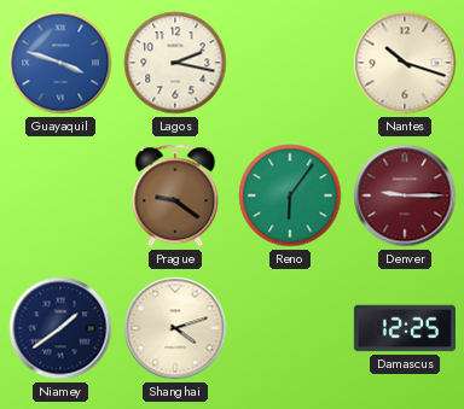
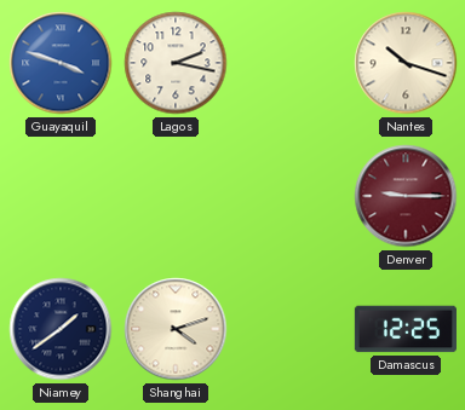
Prague: 9:21 -> none
Reno: 6:06 -> none
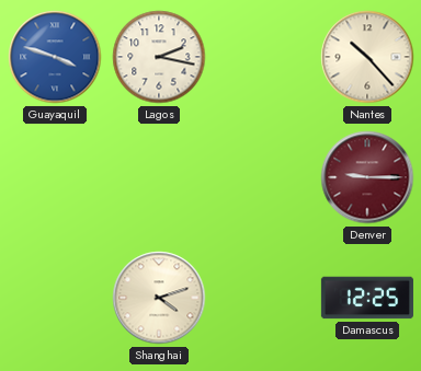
Nantes: 10:18 -> 10:23
Niamey: 1:39 -> none
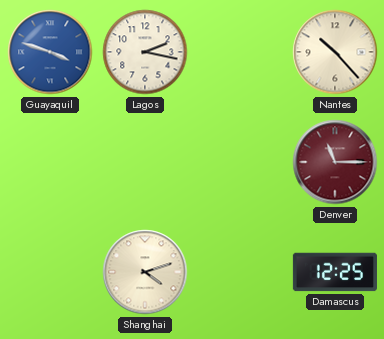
Denver: 9:15 -> 11:15
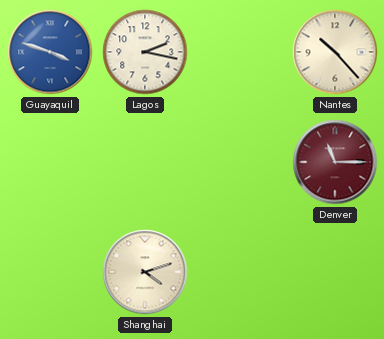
Damascus: 12:25 -> none
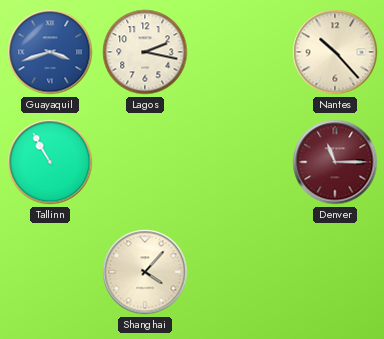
Guayaquil: 3:48 -> 3:42
Tallinn: none -> 10:55
Shanghai: 4:12 -> 4:07
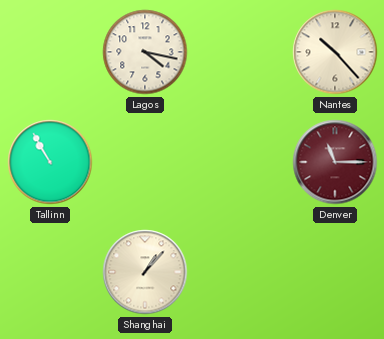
Guayaquil: 3:42 -> none
Lagos: 2:17 -> 4:17
Shanghai: 4:07 -> 1:07
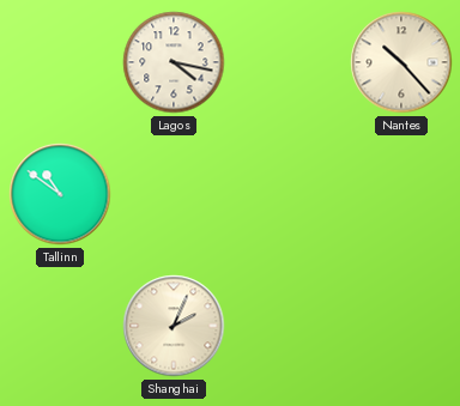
Tallinn: 10:55 -> 10:51
Denver: 11:15 -> none
Shanghai: 1:07 -> 2:04
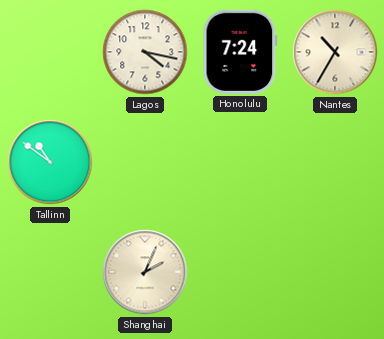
Honolulu: none -> 7:24
Nantes: 10:23 -> 10:35
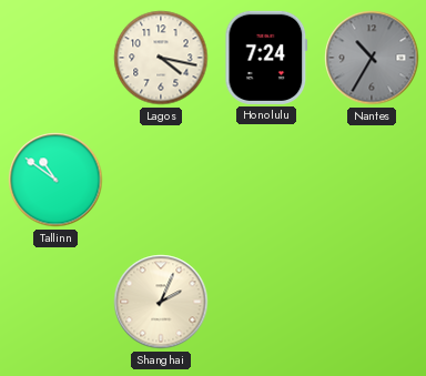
Nantes dial: cream -> grey
